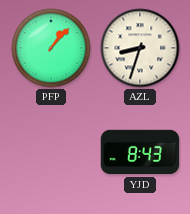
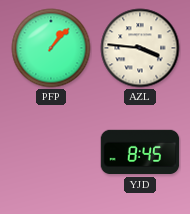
AZL: 8:33 -> 3:46
YJD: 8:43 -> 8:45
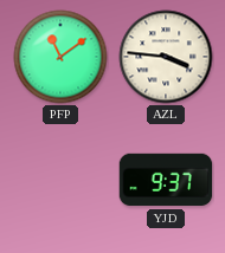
PFP: 1:07 -> 11:09
YJD: 8:45 -> 9:37
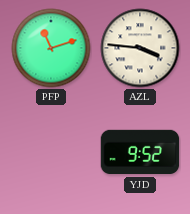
PFP: 11:09 -> 11:12
YJD: 9:37 -> 9:52
